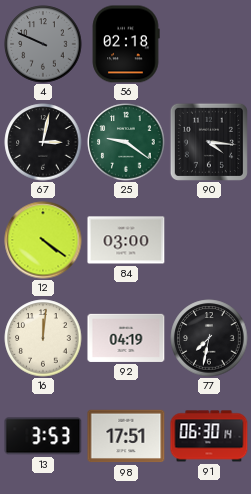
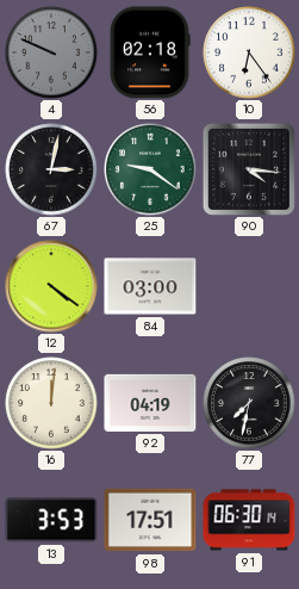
10: none -> 6:24
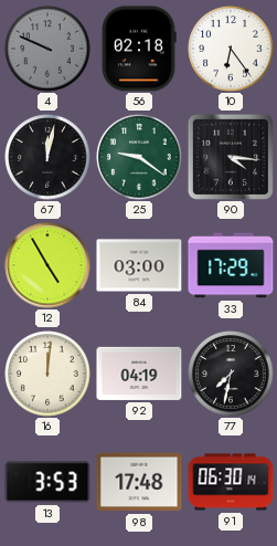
67: 3:02 -> 12:02
12: 4:21 -> 4:55
33: none -> 17:29
98: 17:51 -> 17:48
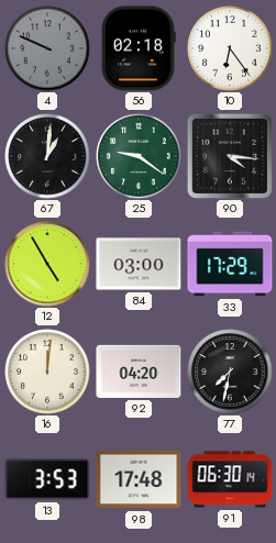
67: 12:02 -> 1:01
92: 04:19 -> 04:20
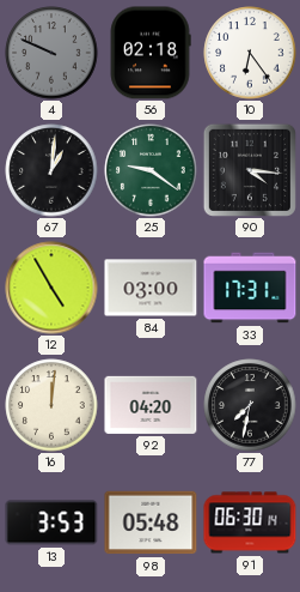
33: 17:29 -> 17:31
98: 17:48 -> 05:48
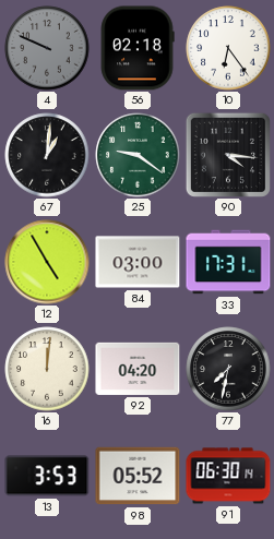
98: 05:48 -> 05:52
